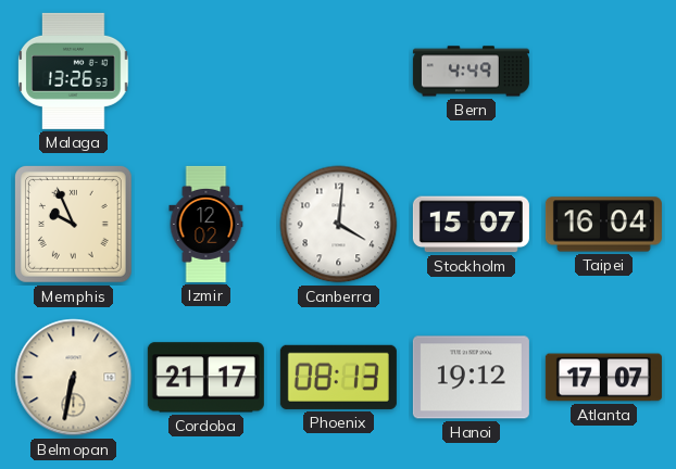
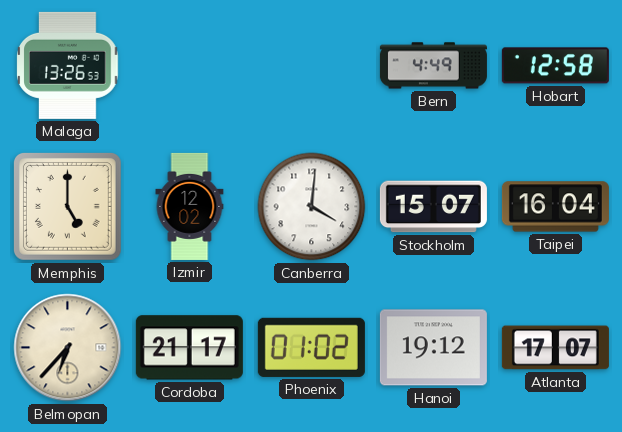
Hobart: none -> 12:58
Memphis: 9:56 -> 5:00
Belmopan: 6:32 -> 6:37
Phoenix: 08:13 -> 01:02
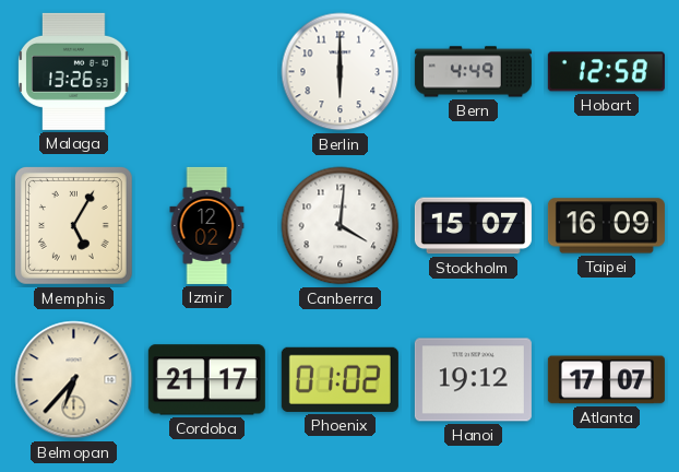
Berlin: none -> 6:00
Memphis: 5:00 -> 5:05
Taipei: 16:04 -> 16:09
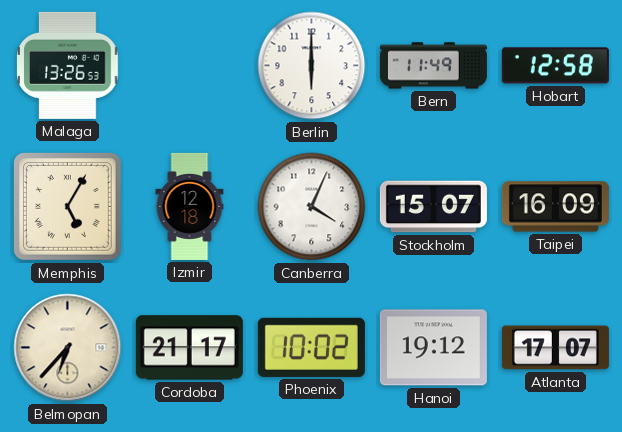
Bern: 4:49 -> 11:49
Izmir: 12:02 -> 12:18
Canberra: 4:01 -> 4:04
Phoenix: 01:02 -> 10:02
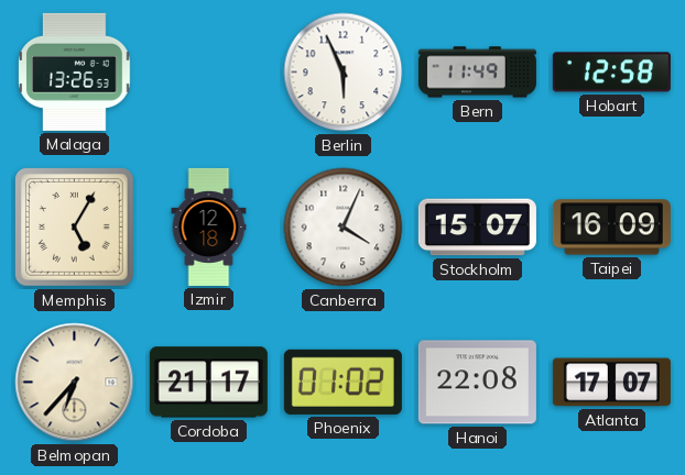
Berlin: 6:00 -> 5:56
Phoenix: 10:02 -> 01:02
Hanoi: 19:12 -> 22:08
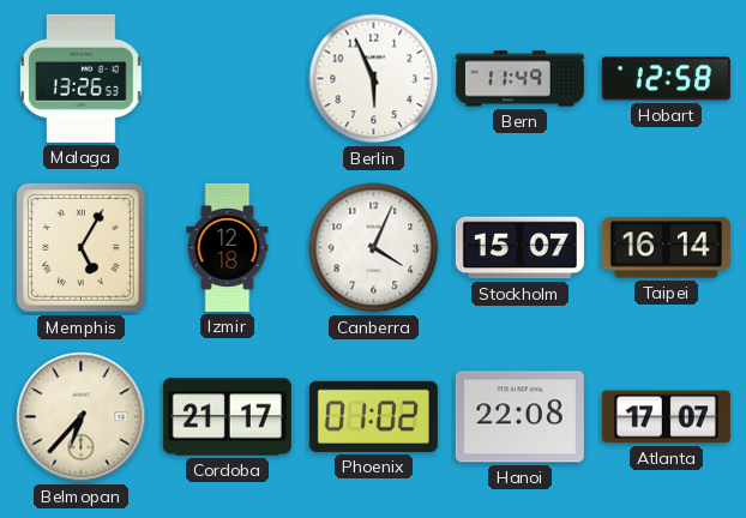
Taipei: 16:09 -> 16:14
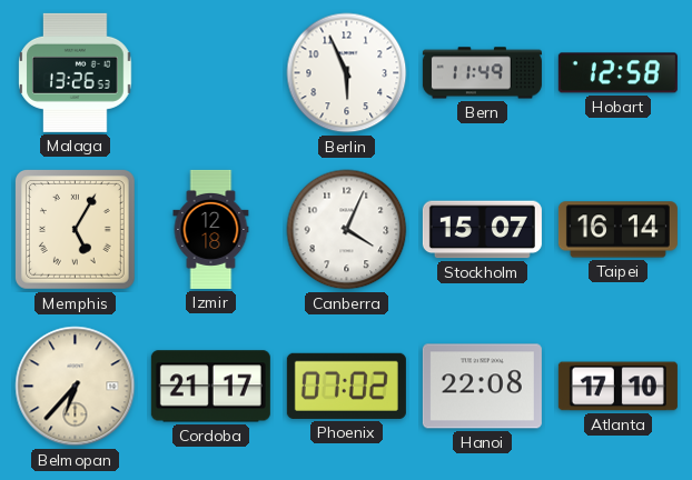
Phoenix: 01:02 -> 07:02
Atlanta: 17:07 -> 17:10
